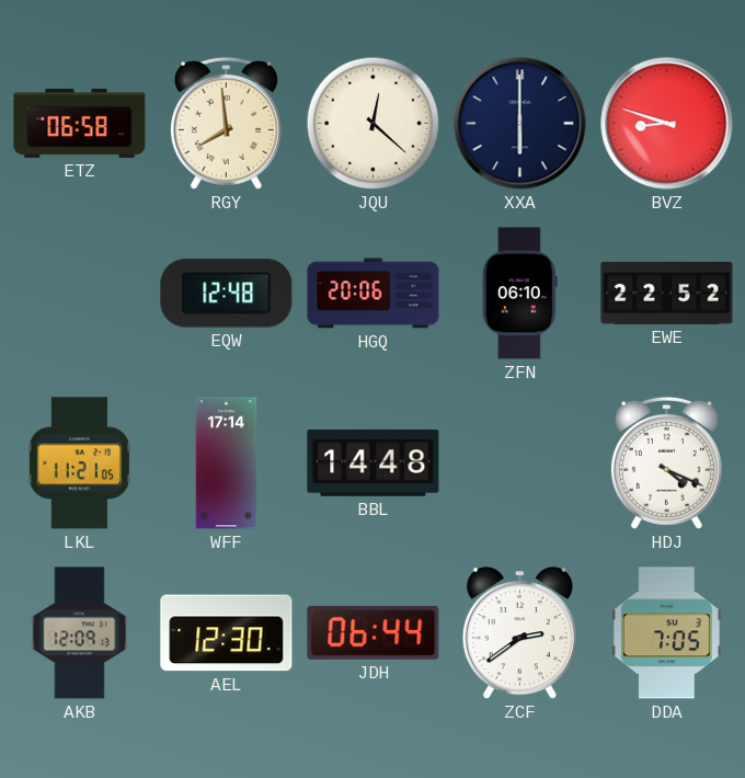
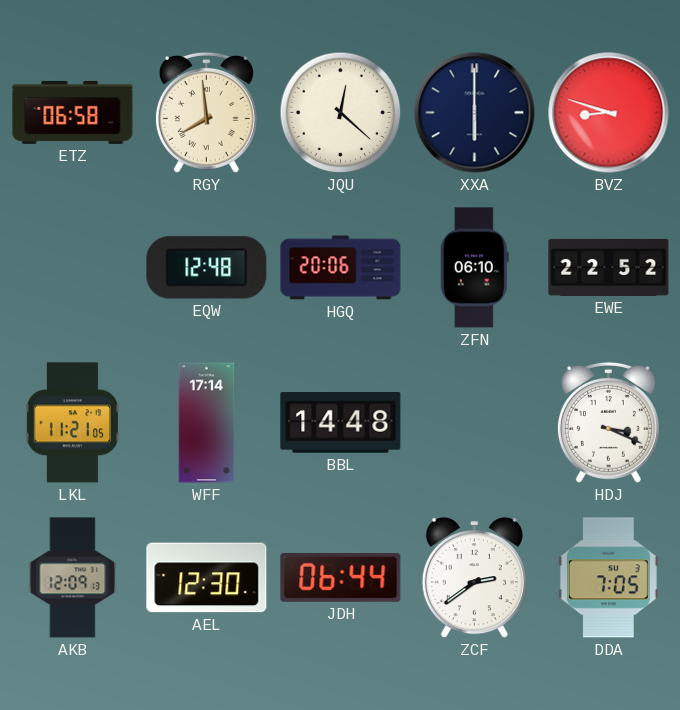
HDJ: 4:19 -> 3:19
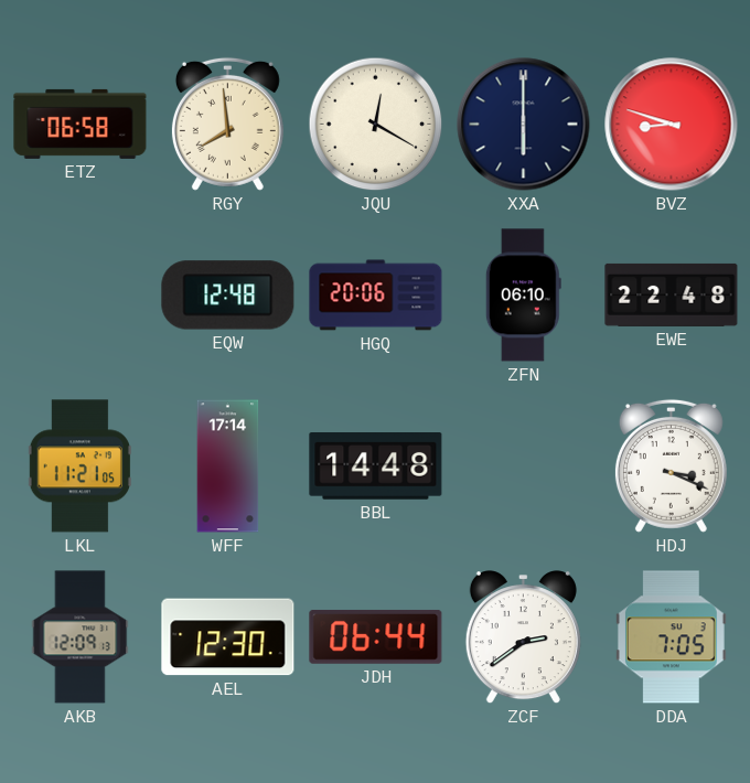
JQU: 12:22 -> 12:20
EWE: 22:52 -> 22:48
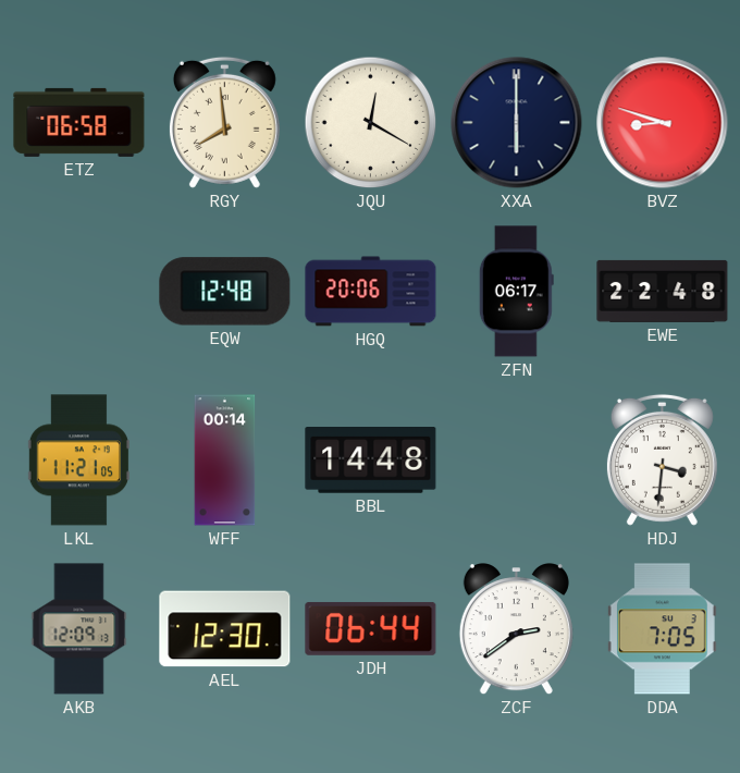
ZFN: 06:10 -> 06:17
WFF: 17:14 -> 00:14
HDJ: 3:19 -> 3:31
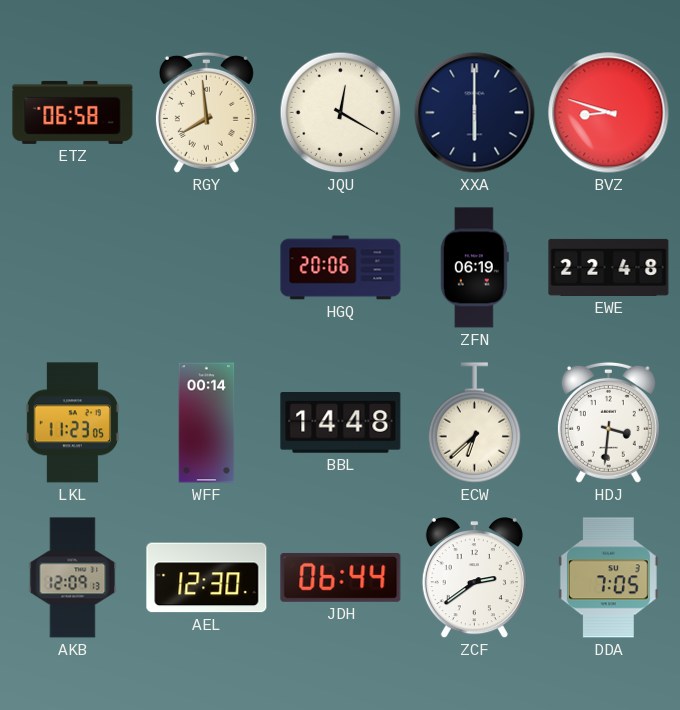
EQW: 12:48 -> none
ZFN: 06:17 -> 06:19
LKL: 11:21 -> 11:23
ECW: none -> 6:38
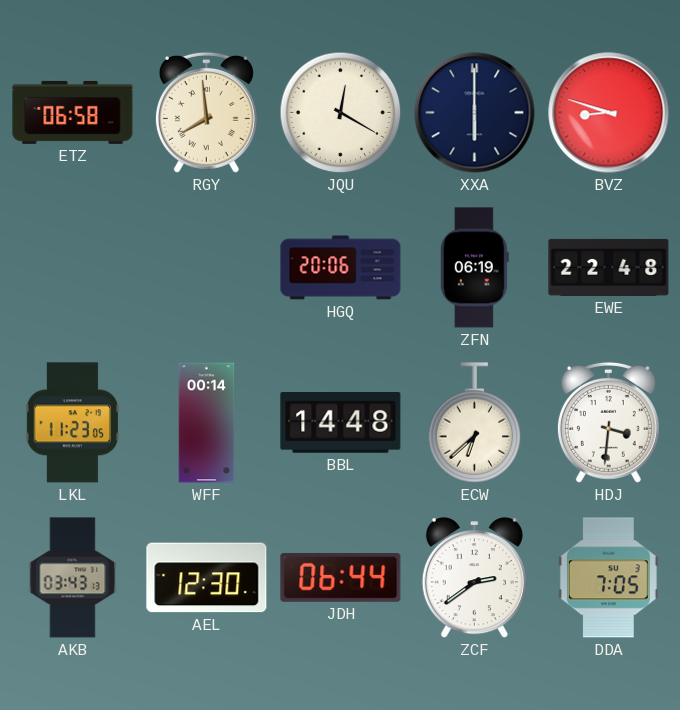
AKB: 12:09 -> 03:43
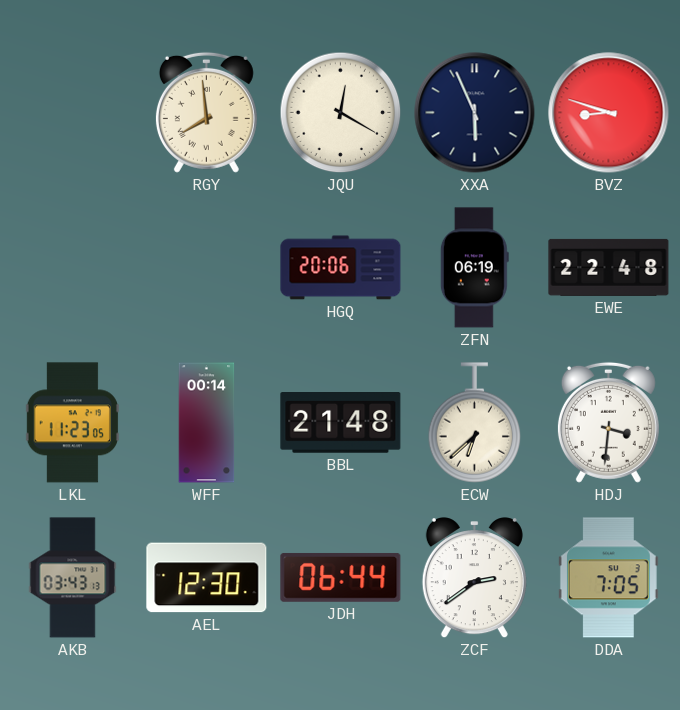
ETZ: 06:58 -> none
XXA: 6:00 -> 5:56
BBL: 14:48 -> 21:48
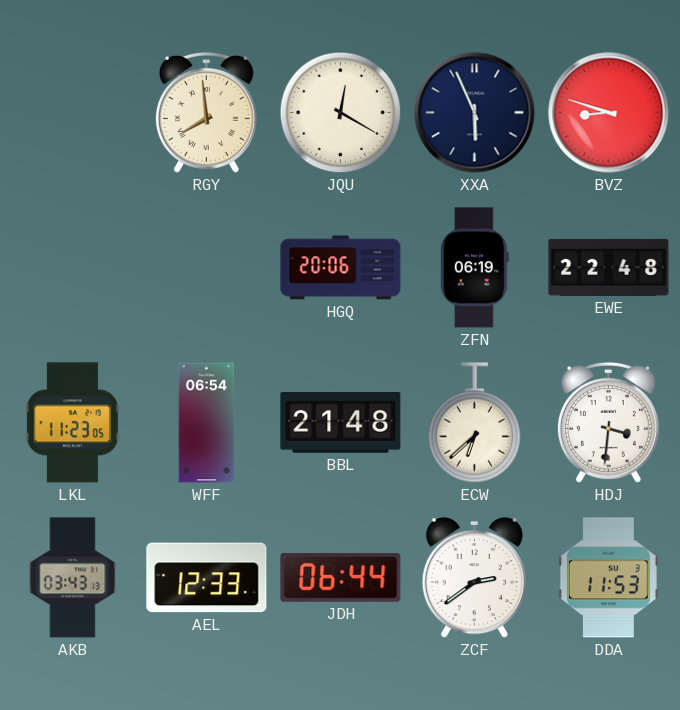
WFF: 00:14 -> 06:54
AEL: 12:30 -> 12:33
DDA: 7:05 -> 11:53
